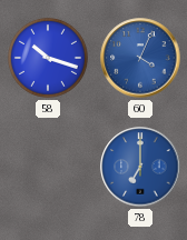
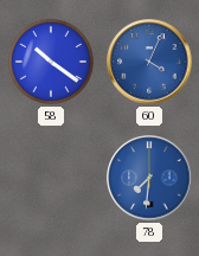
58: 10:18 -> 10:21
78: 7:00 -> 7:31
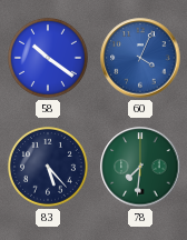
83: none -> 5:23
78 dial: blue -> green
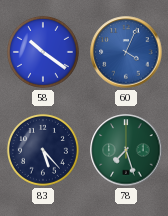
78: 7:31 -> 7:27
